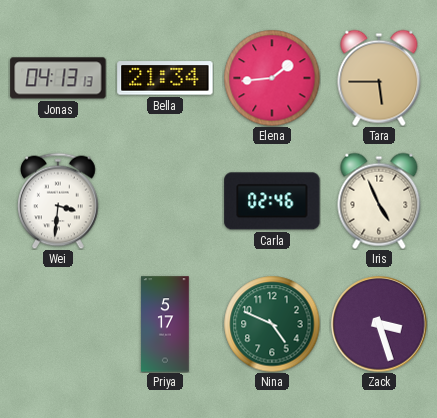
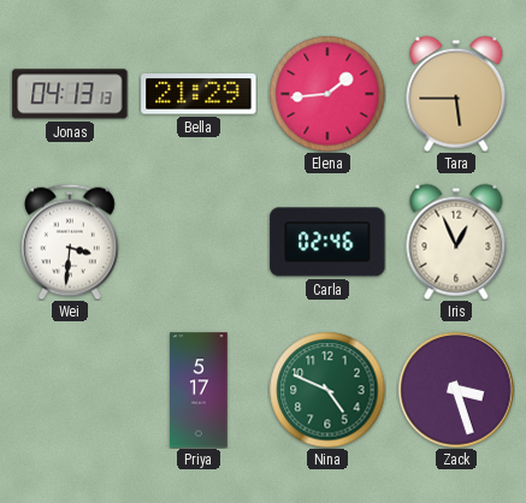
Bella: 21:34 -> 21:29
Iris: 4:56 -> 12:56
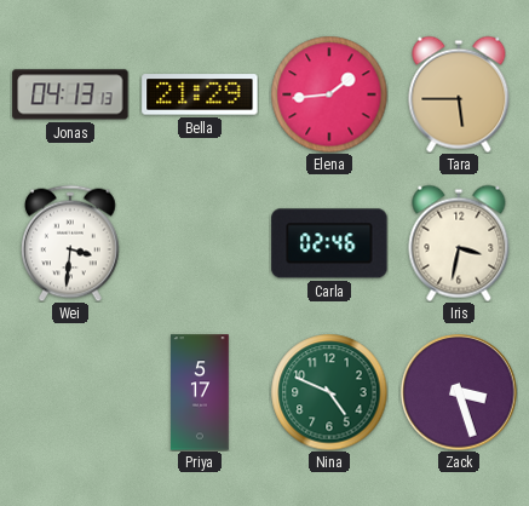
Iris: 12:56 -> 3:32
